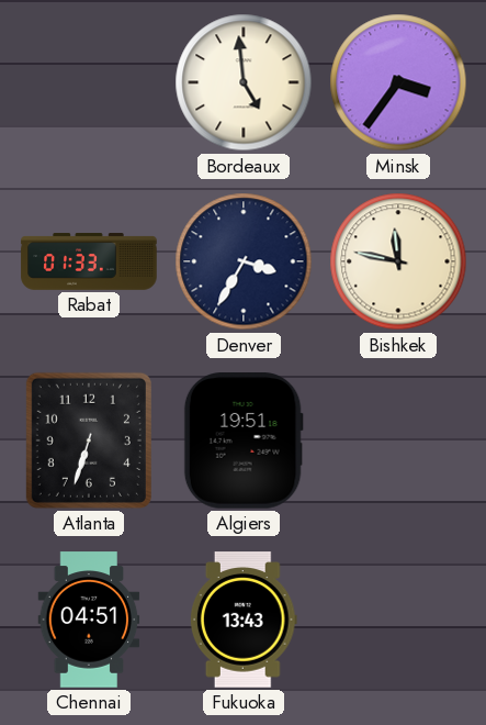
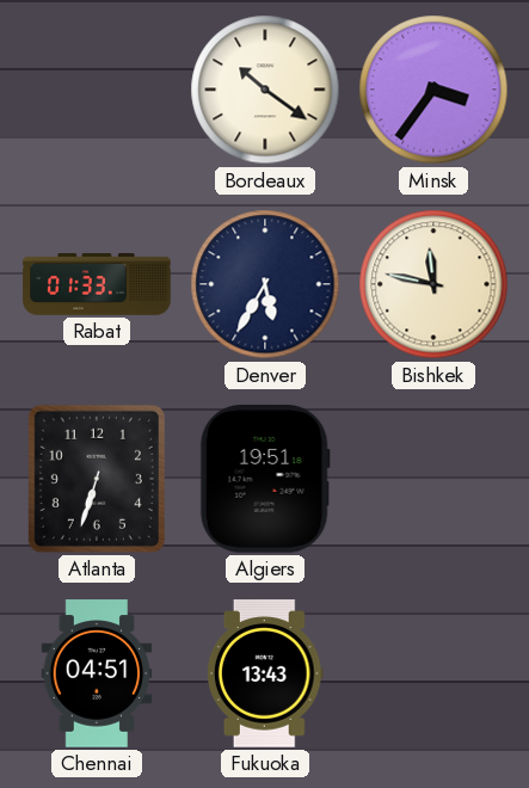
Bordeaux: 4:59 -> 10:21
Denver: 3:35 -> 5:35
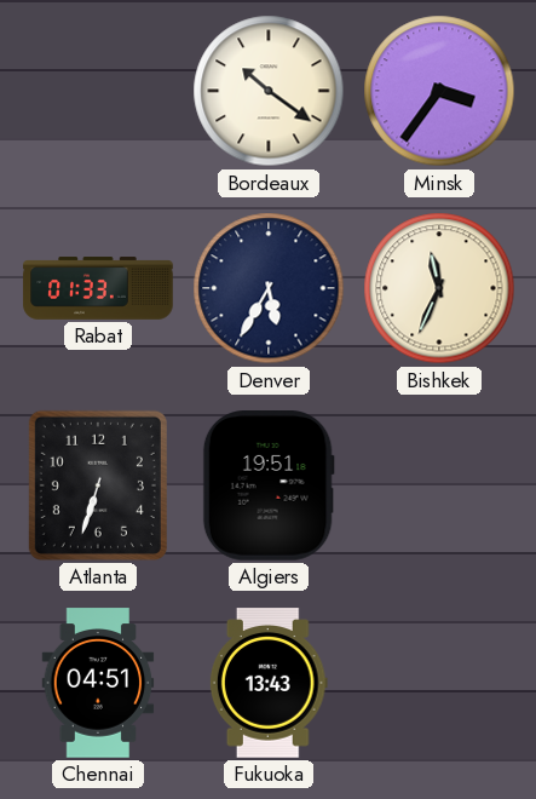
Bishkek: 11:47 -> 11:34
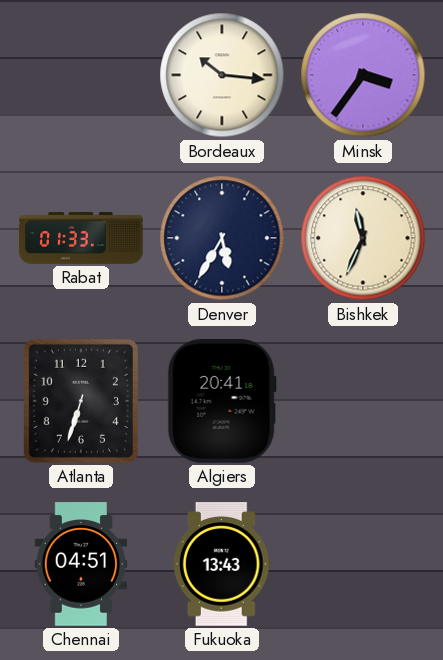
Bordeaux: 10:21 -> 10:16
Algiers: 19:51 -> 20:41
